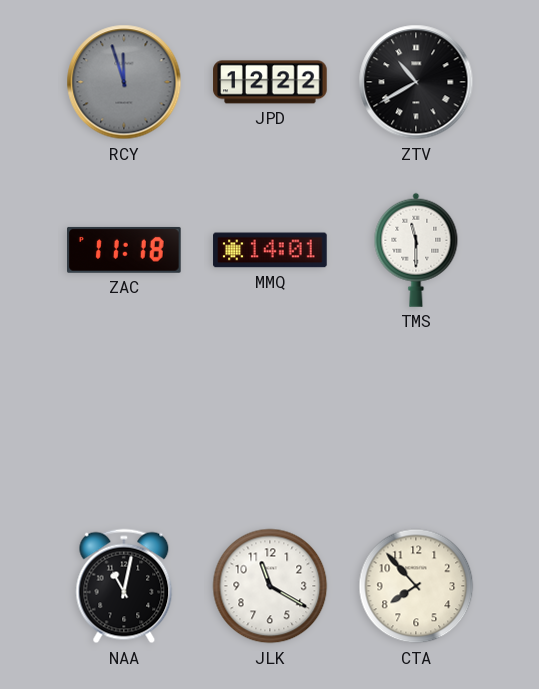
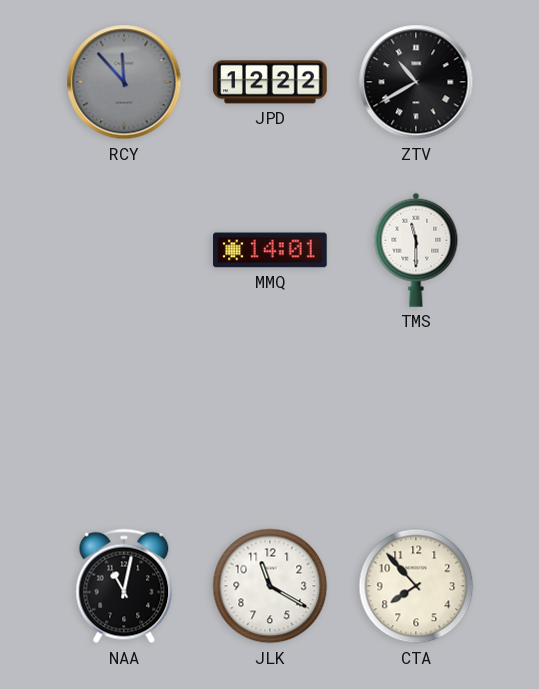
RCY: 11:57 -> 11:53
ZAC: 11:18 -> none
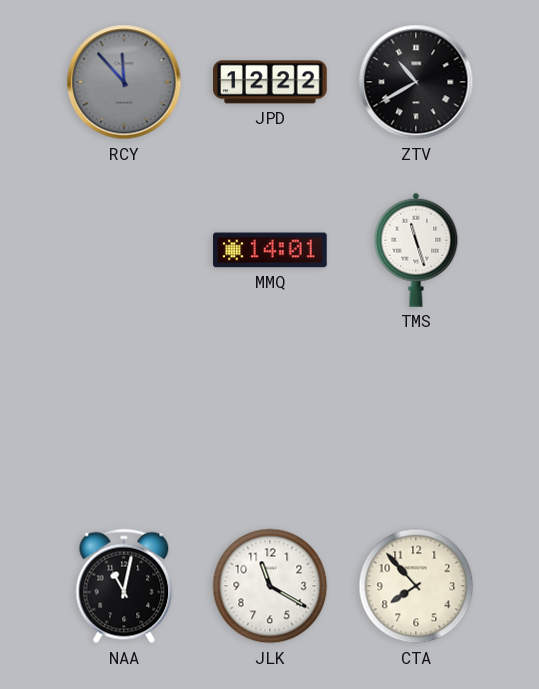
TMS: 11:30 -> 11:27
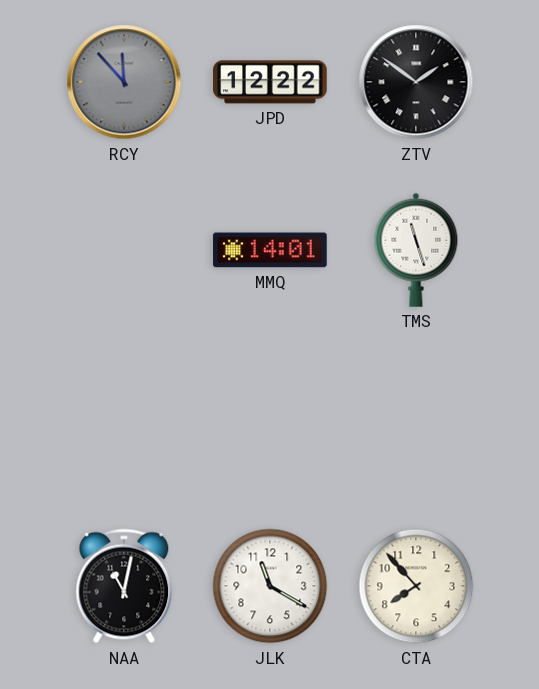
ZTV: 10:40 -> 1:51
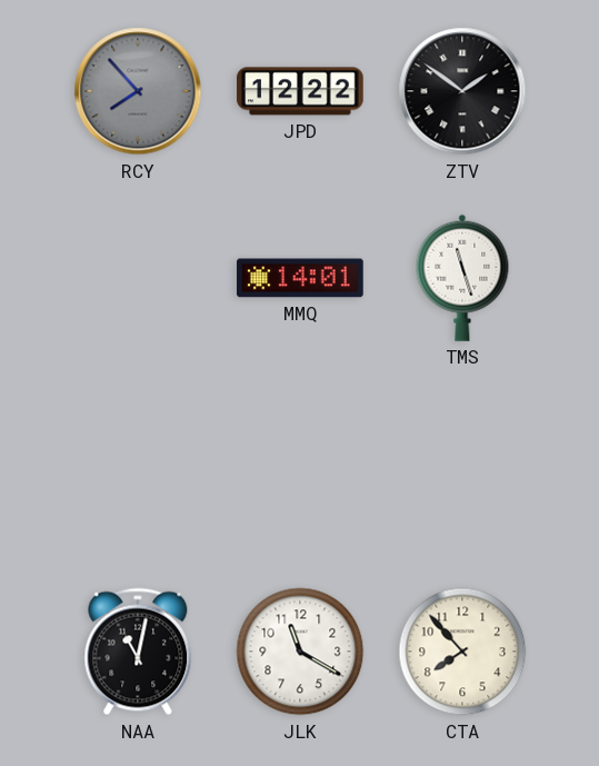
RCY: 11:53 -> 7:53
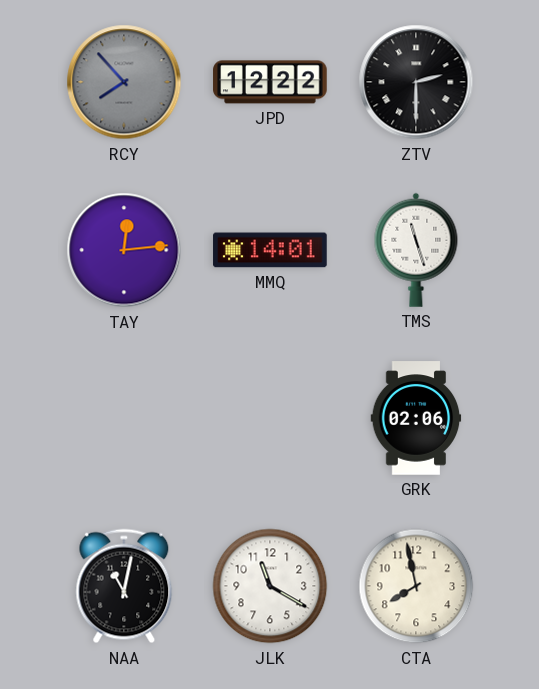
ZTV: 1:51 -> 2:30
TAY: none -> 12:14
GRK: none -> 02:06
CTA: 7:53 -> 7:58
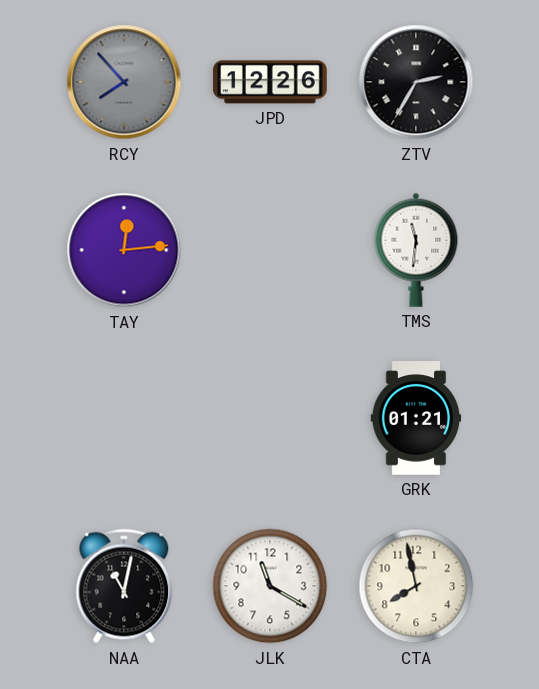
JPD: 12:22 -> 12:26
ZTV: 2:30 -> 2:35
MMQ: 14:01 -> none
TMS: 11:27 -> 11:31
GRK: 02:06 -> 01:21
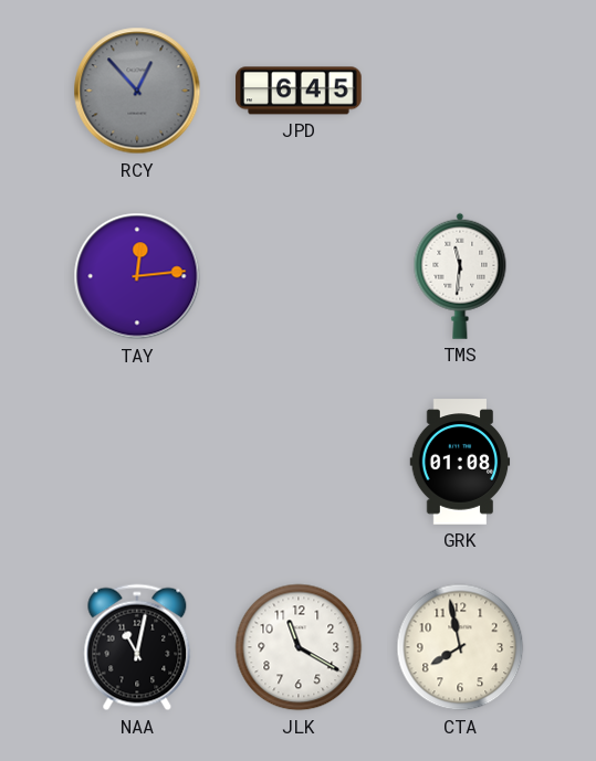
RCY: 7:53 -> 12:53
JPD: 12:26 -> 6:45
ZTV: 2:35 -> none
GRK: 01:21 -> 01:08
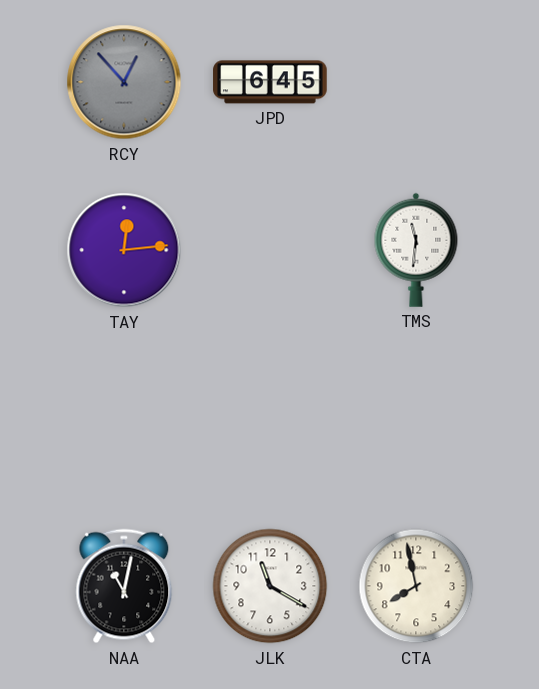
GRK: 01:08 -> none
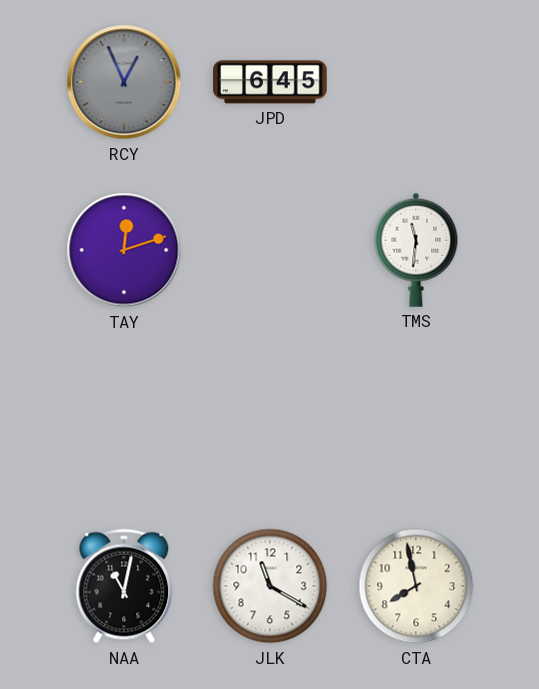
RCY: 12:53 -> 12:56
TAY: 12:14 -> 12:12
